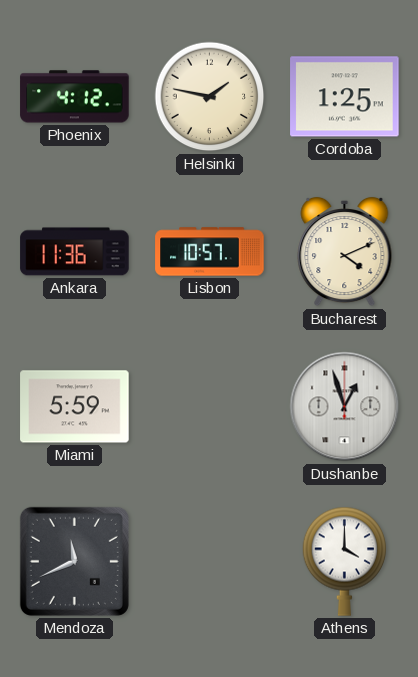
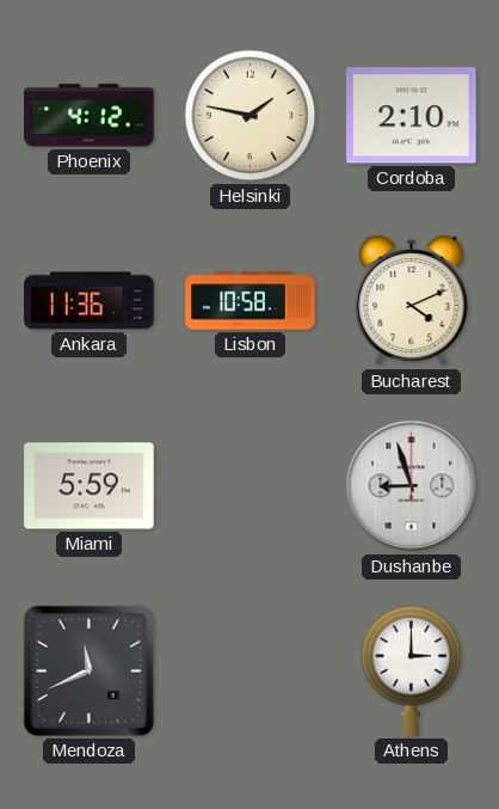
Cordoba: 1:25 -> 2:10
Lisbon: 10:57 -> 10:58
Dushanbe: 12:57 -> 8:57
Athens: 4:00 -> 3:00
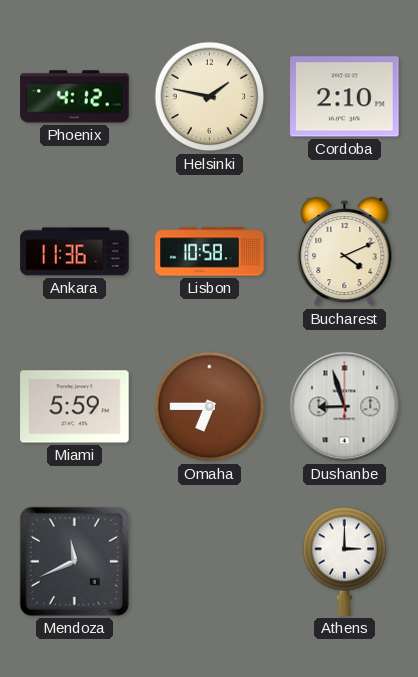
Omaha: none -> 6:45
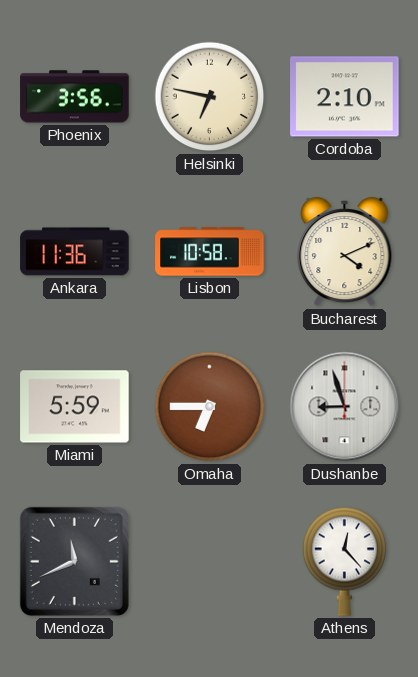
Phoenix: 4:12 -> 3:56
Helsinki: 1:47 -> 6:47
Athens: 3:00 -> 12:23
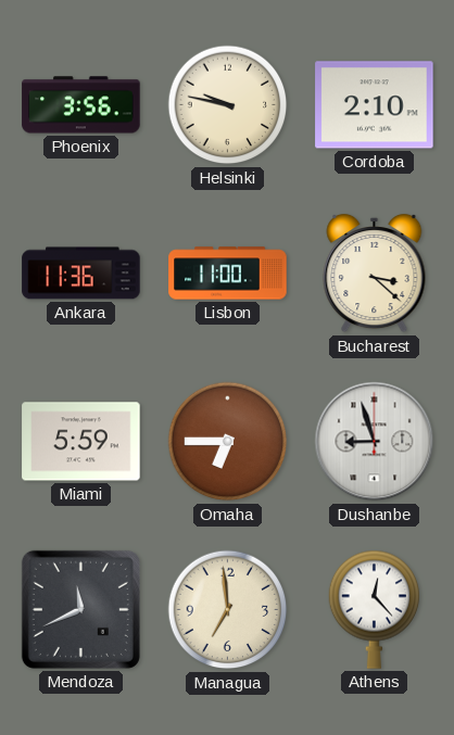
Helsinki: 6:47 -> 9:47
Lisbon: 10:58 -> 11:00
Bucharest: 4:11 -> 3:22
Managua: none -> 6:59
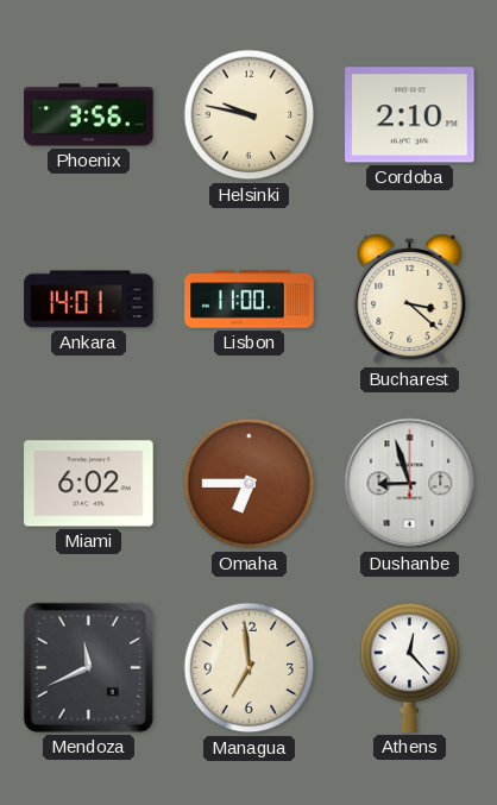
Ankara: 11:36 -> 14:01
Miami: 5:59 -> 6:02
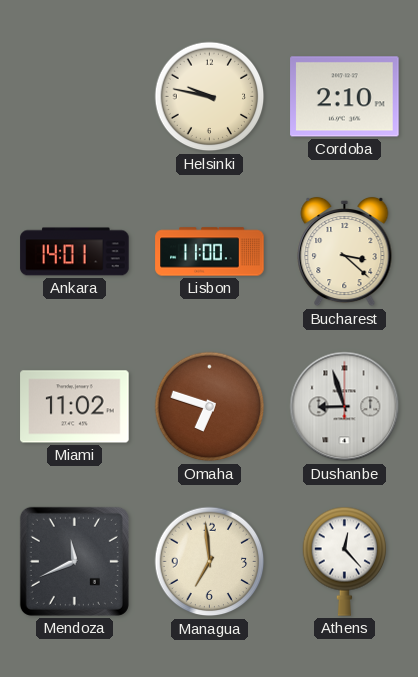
Phoenix: 3:56 -> none
Miami: 6:02 -> 11:02
Omaha: 6:45 -> 6:48
